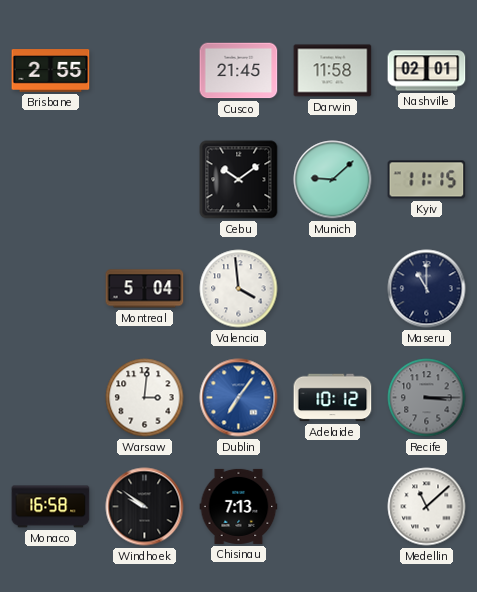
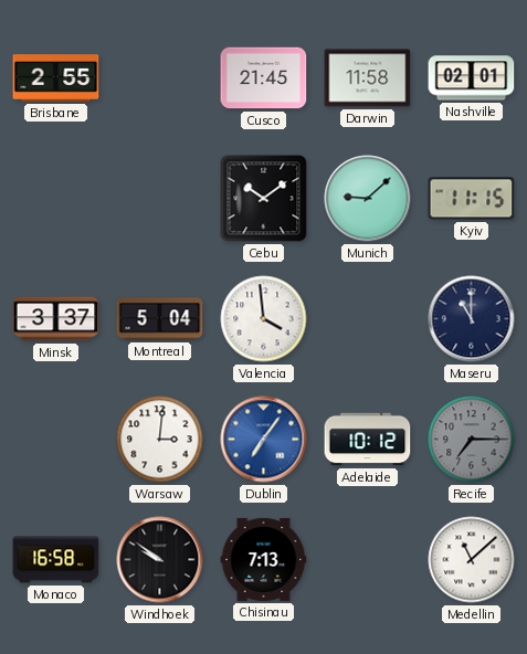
Minsk: none -> 3:37
Recife: 3:15 -> 7:15
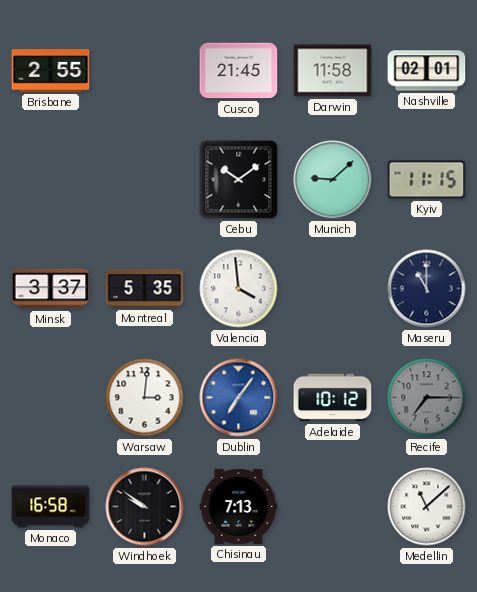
Montreal: 5:04 -> 5:35
